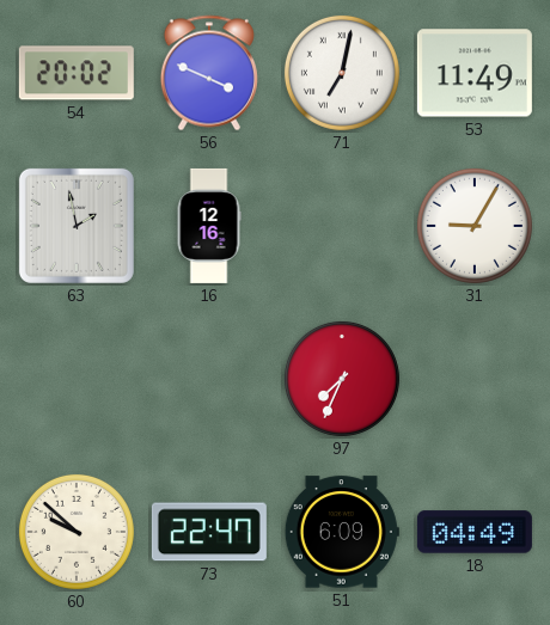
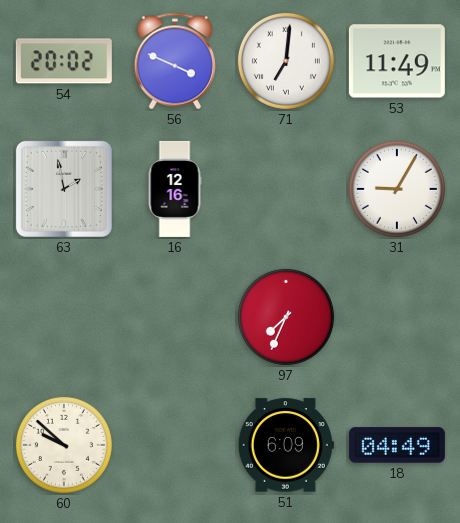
71: 7:02 -> 7:01
73: 22:47 -> none
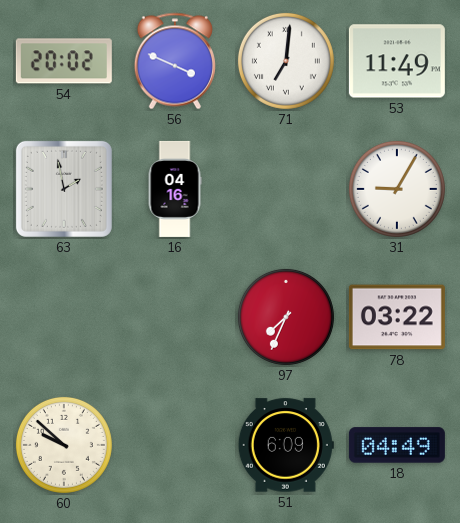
16: 12:16 -> 04:16
78: none -> 03:22
